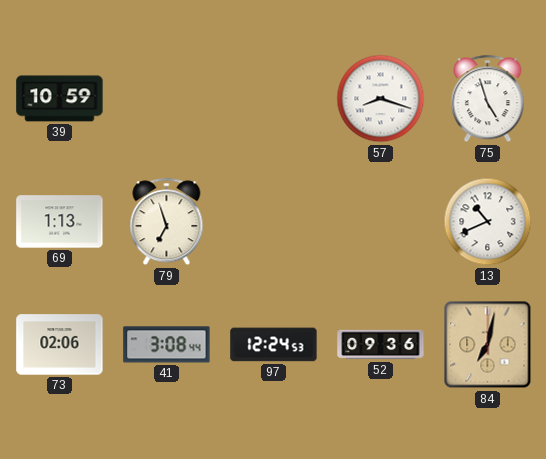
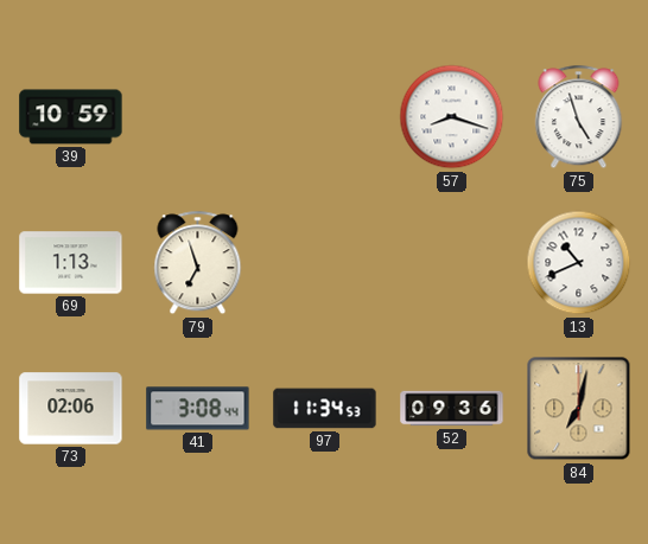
97: 12:24 -> 11:34
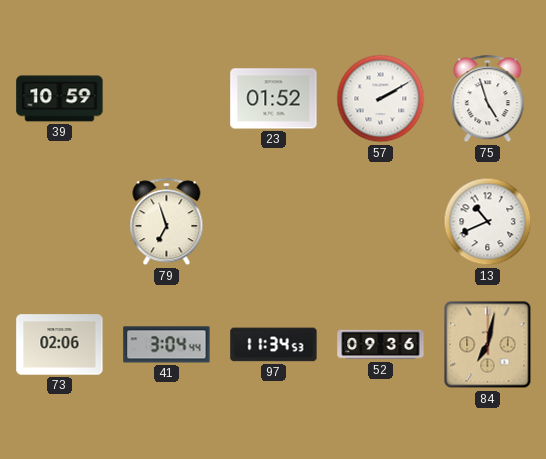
23: none -> 01:52
57: 8:18 -> 2:10
69: 1:13 -> none
41: 3:08 -> 3:04
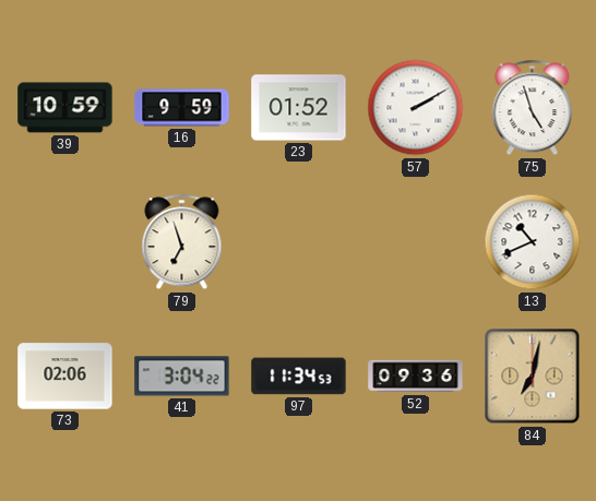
16: none -> 9:59
41: 3:04:44 -> 3:04:22
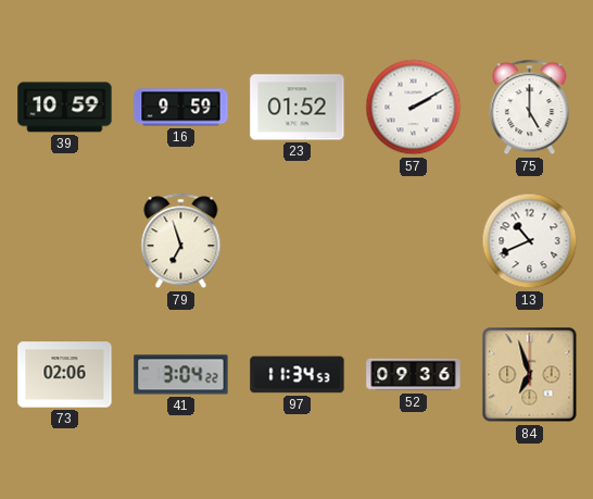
75: 4:57 -> 5:00
84: 7:02 -> 6:57
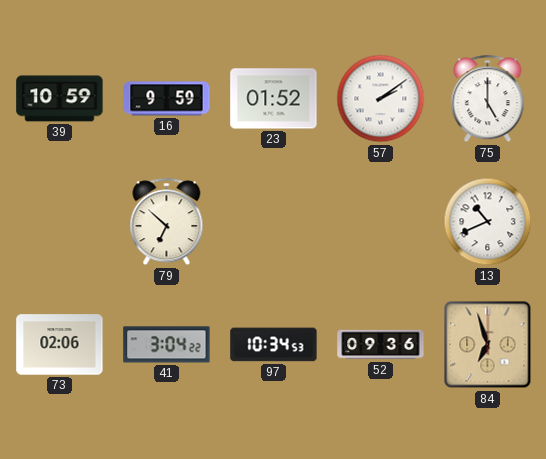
57: 2:10 -> 2:09
79: 6:57 -> 6:52
97: 11:34 -> 10:34
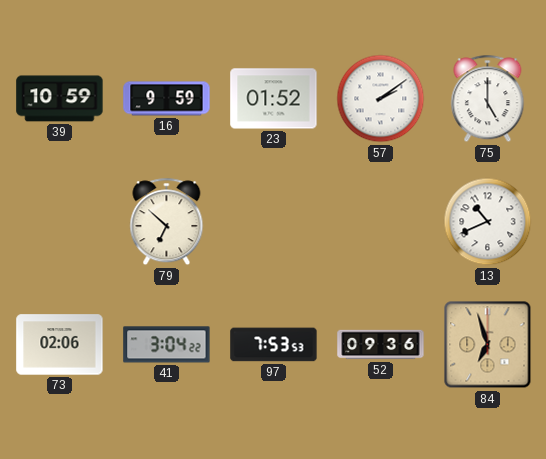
97: 10:34 -> 7:53
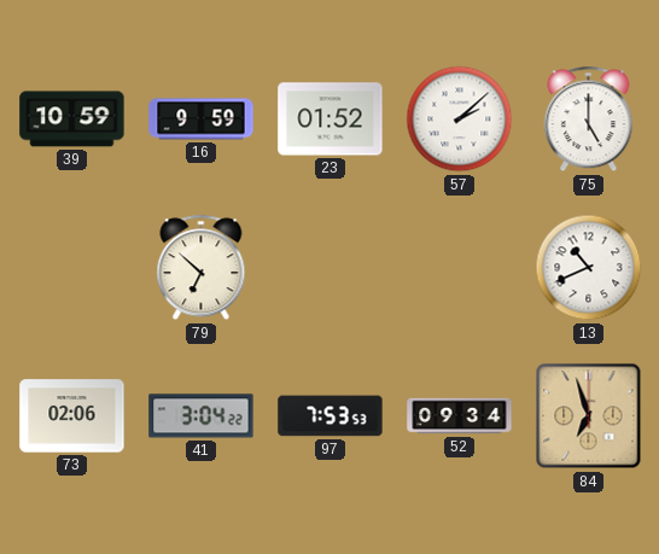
57: 2:09 -> 2:08
52: 09:36 -> 09:34
